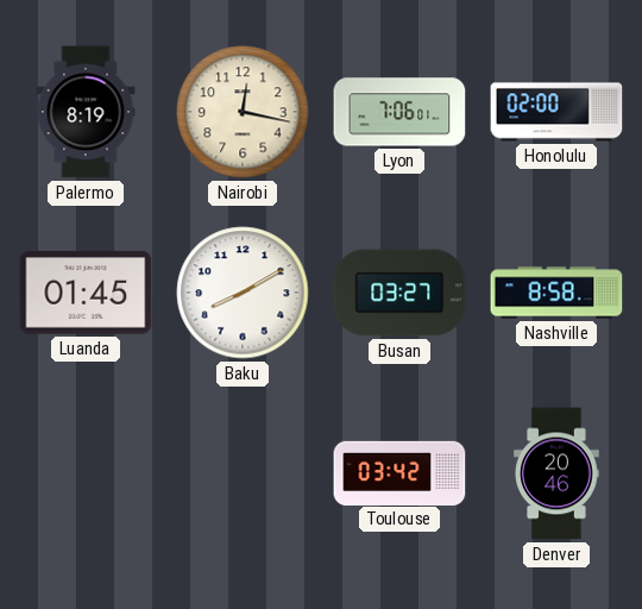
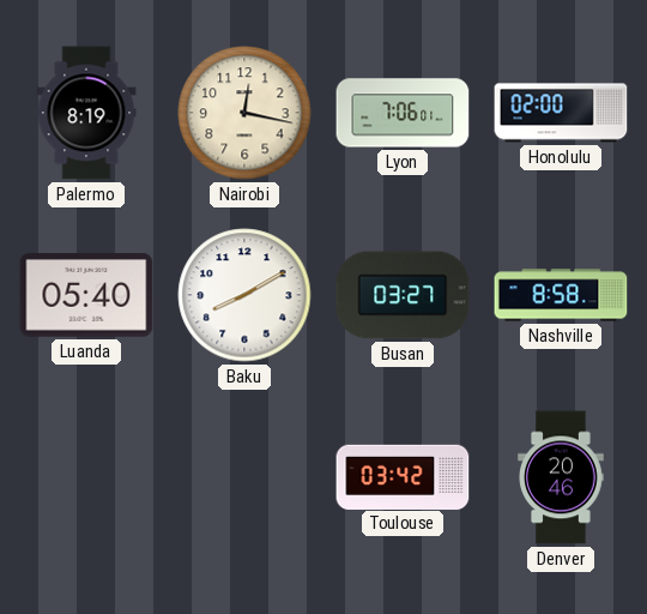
Luanda: 01:45 -> 05:40
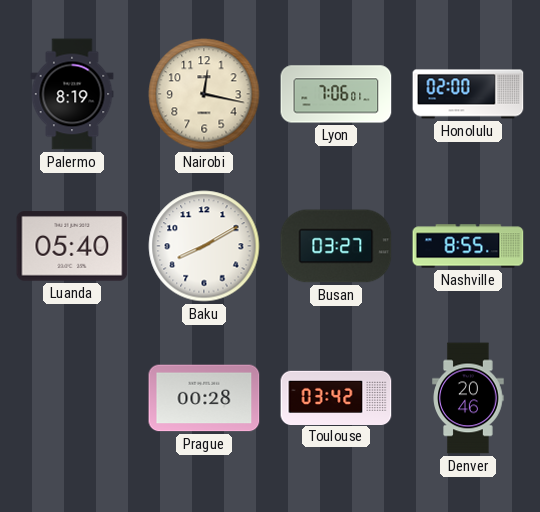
Nashville: 8:58 -> 8:55
Prague: none -> 00:28
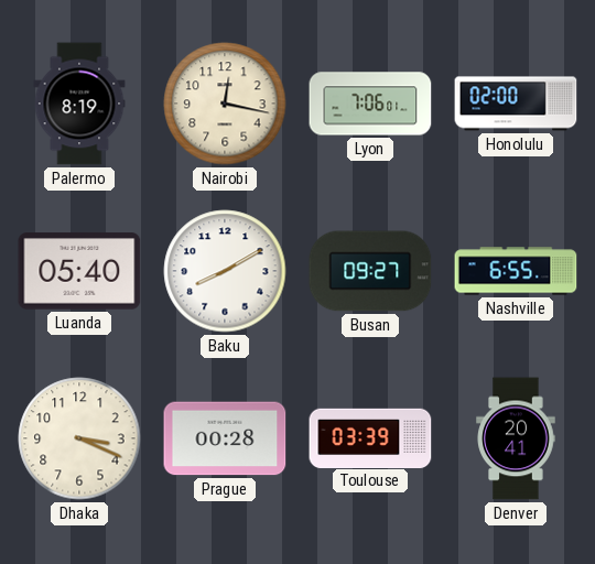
Busan: 03:27 -> 09:27
Nashville: 8:55 -> 6:55
Dhaka: none -> 3:19
Toulouse: 03:42 -> 03:39
Denver: 20:46 -> 20:41
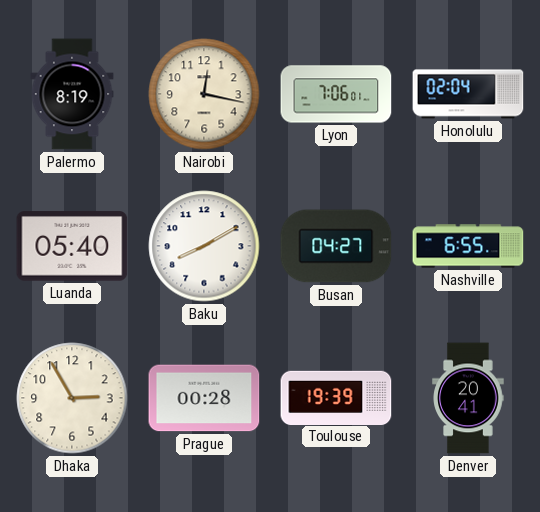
Honolulu: 02:00 -> 02:04
Busan: 09:27 -> 04:27
Dhaka: 3:19 -> 2:55
Toulouse: 03:39 -> 19:39
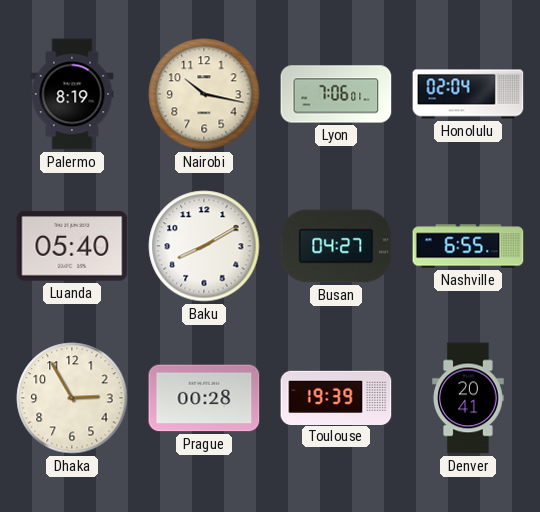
Nairobi: 12:17 -> 10:17
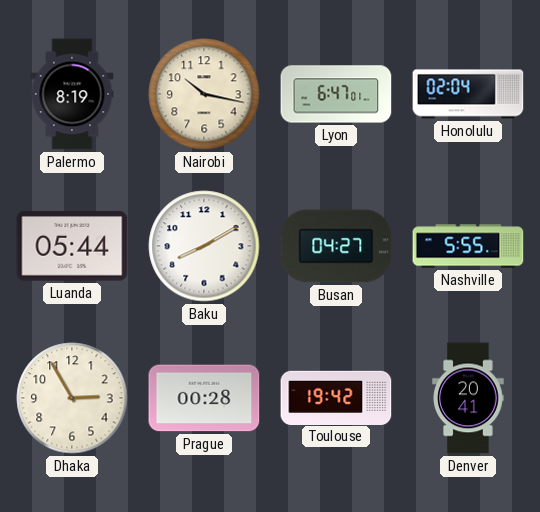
Lyon: 7:06 -> 6:47
Luanda: 05:40 -> 05:44
Nashville: 6:55 -> 5:55
Toulouse: 19:39 -> 19:42
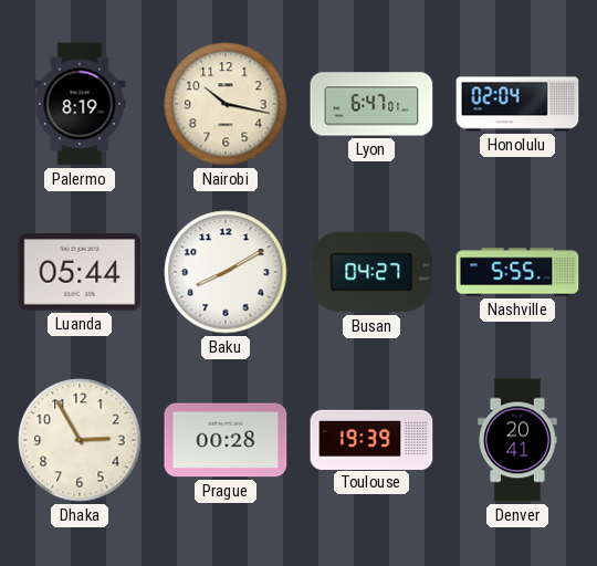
Toulouse: 19:42 -> 19:39
